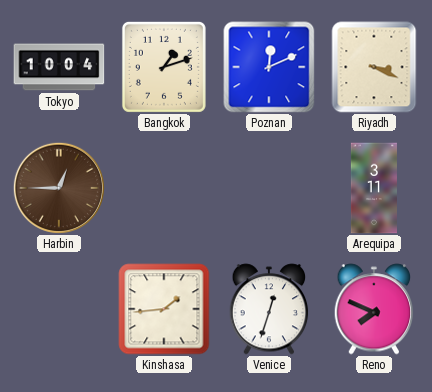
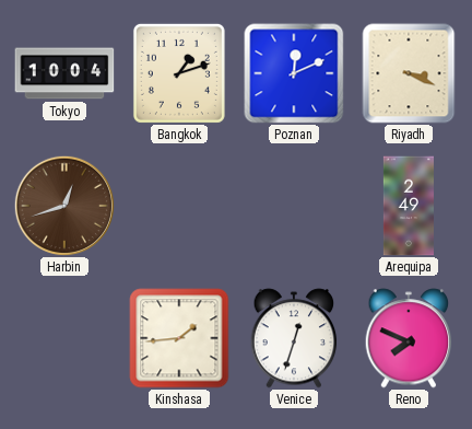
Harbin: 12:45 -> 12:42
Arequipa: 3:11 -> 2:49
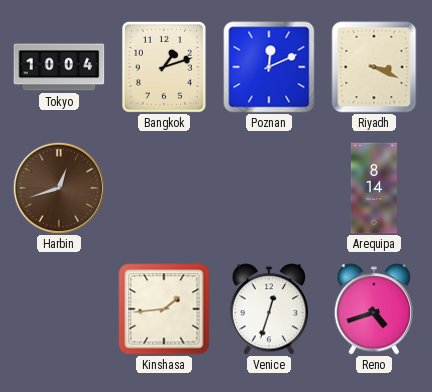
Arequipa: 2:49 -> 8:14
Reno: 7:49 -> 4:42
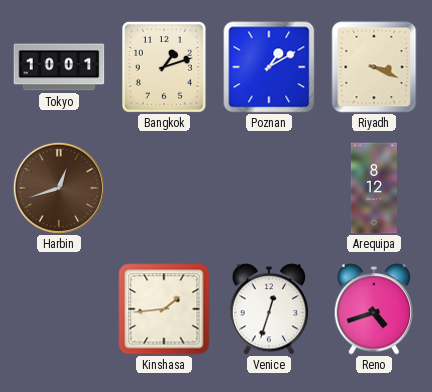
Tokyo: 10:04 -> 10:01
Poznan: 12:11 -> 1:10
Arequipa: 8:14 -> 8:12
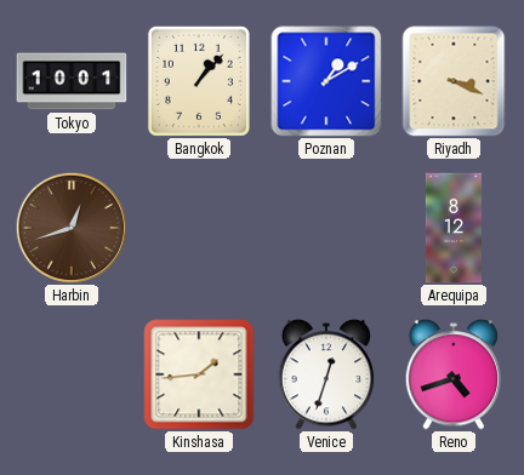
Bangkok: 1:12 -> 1:07
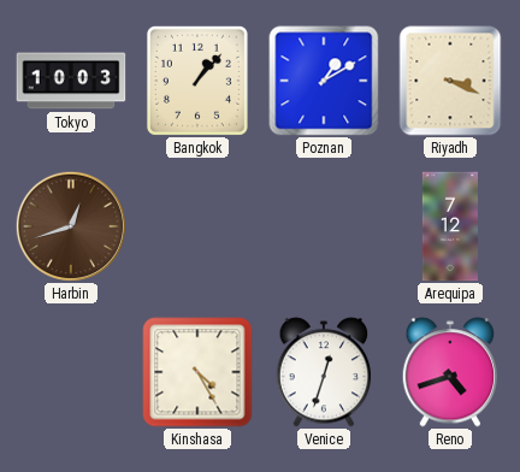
Tokyo: 10:01 -> 10:03
Arequipa: 8:12 -> 7:12
Kinshasa: 1:44 -> 4:25
